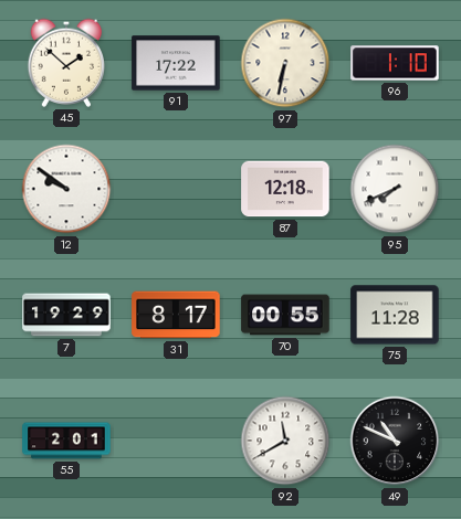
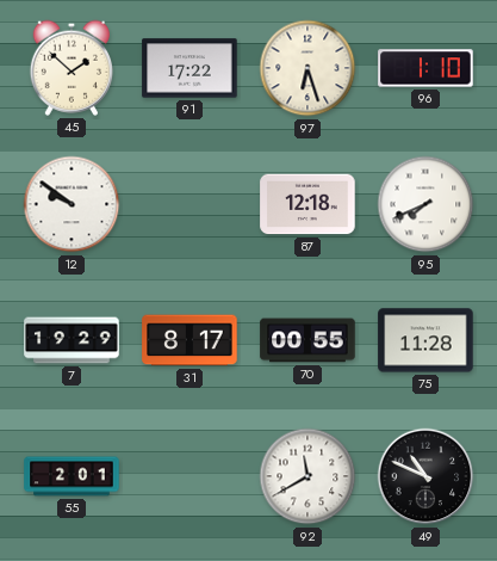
97: 6:32 -> 6:27
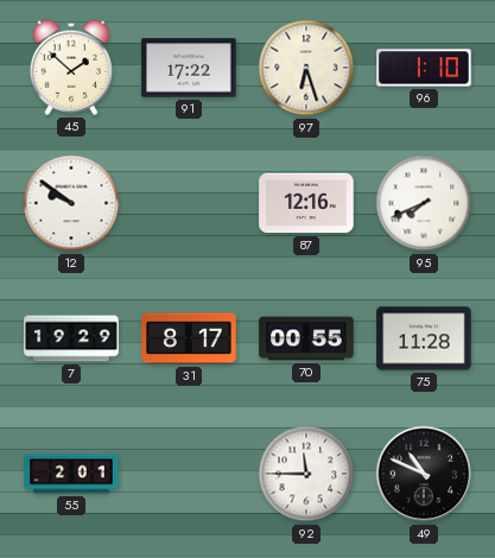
87: 12:18 -> 12:16
92: 11:40 -> 11:45
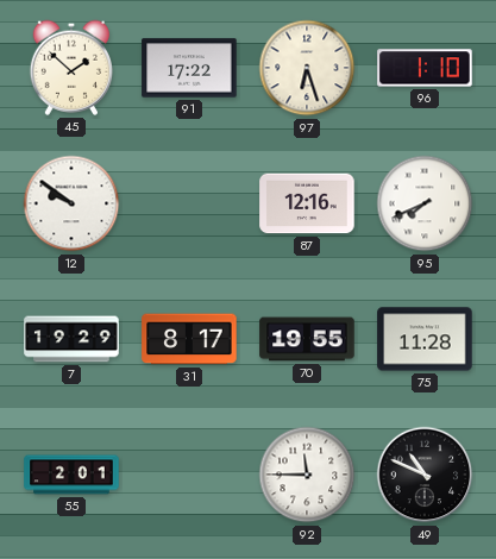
70: 00:55 -> 19:55
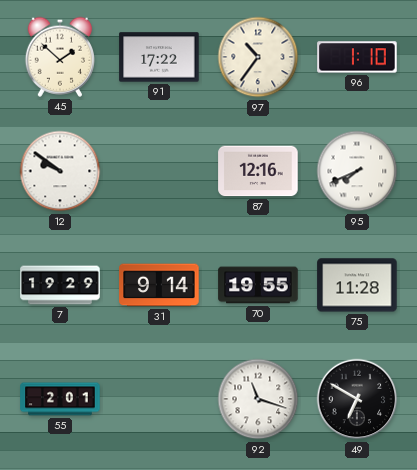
97: 6:27 -> 10:36
31: 8:17 -> 9:14
92: 11:45 -> 11:18
49: 10:49 -> 6:50
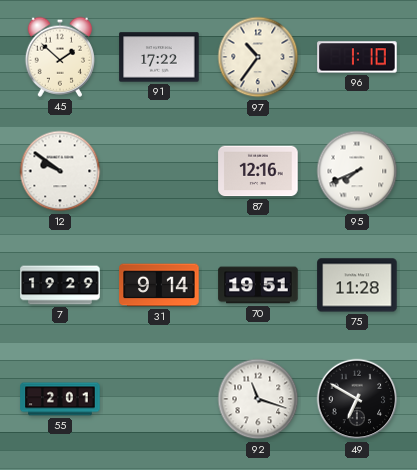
70: 19:55 -> 19:51
